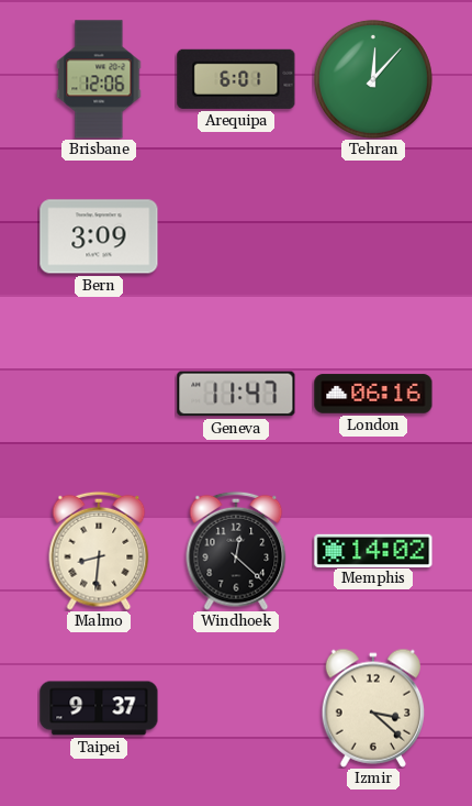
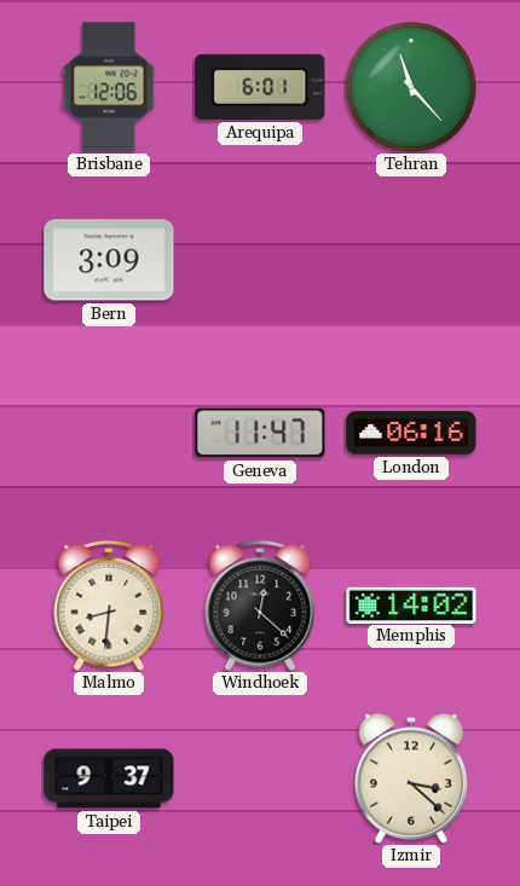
Tehran: 12:07 -> 11:23
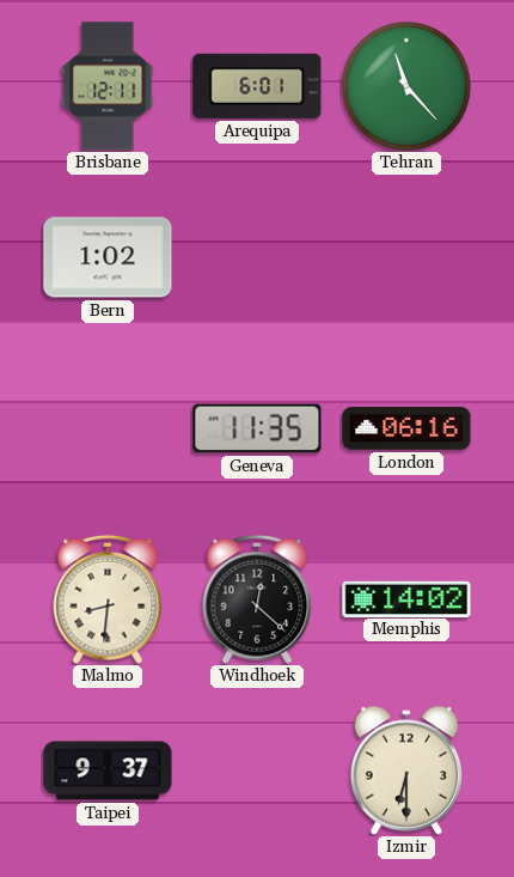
Brisbane: 12:06 -> 12:11
Bern: 3:09 -> 1:02
Geneva: 11:47 -> 11:35
Izmir: 3:22 -> 6:30
